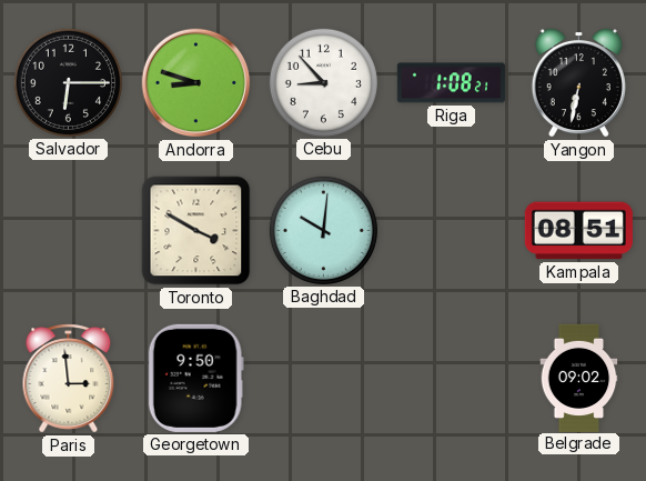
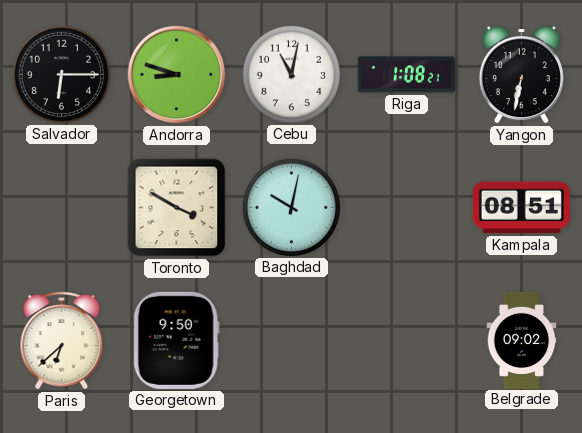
Cebu: 8:53 -> 11:02
Baghdad: 10:01 -> 10:02
Paris: 2:59 -> 6:38
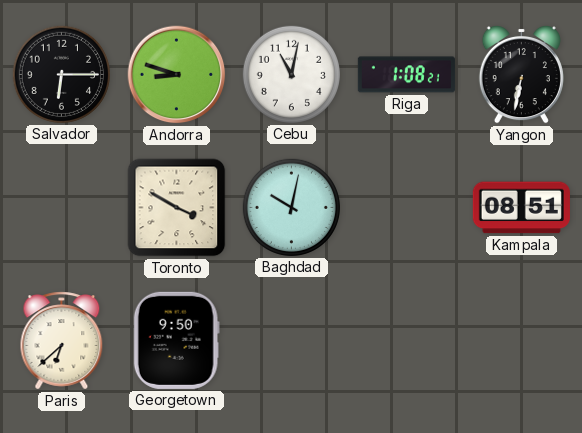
Belgrade: 09:02 -> none
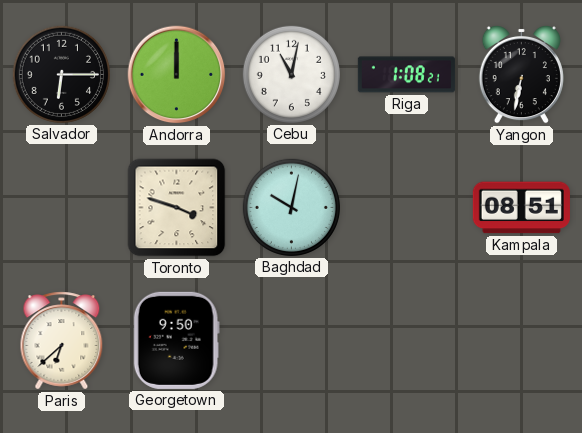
Andorra: 8:48 -> 12:00
Toronto: 3:50 -> 3:48
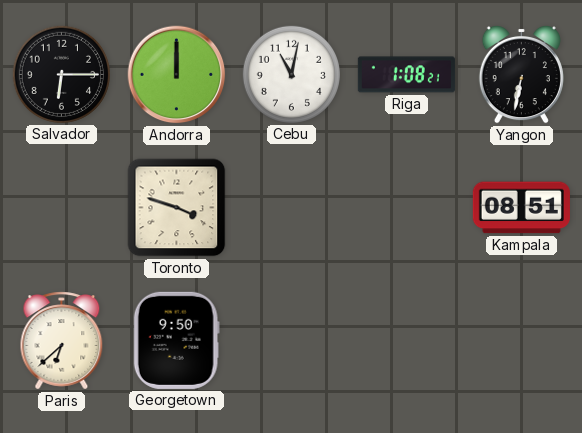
Baghdad: 10:02 -> none
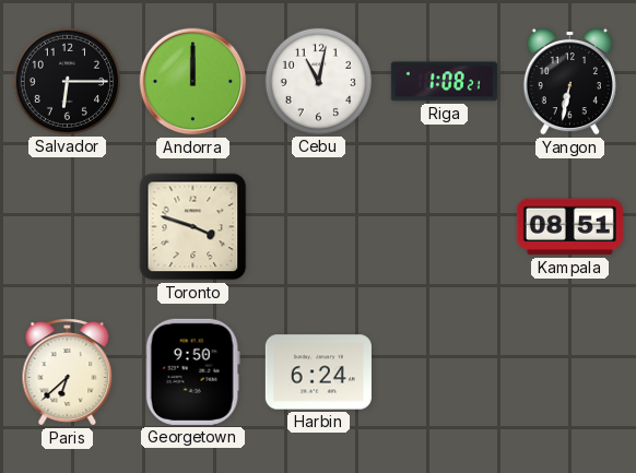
Harbin: none -> 6:24
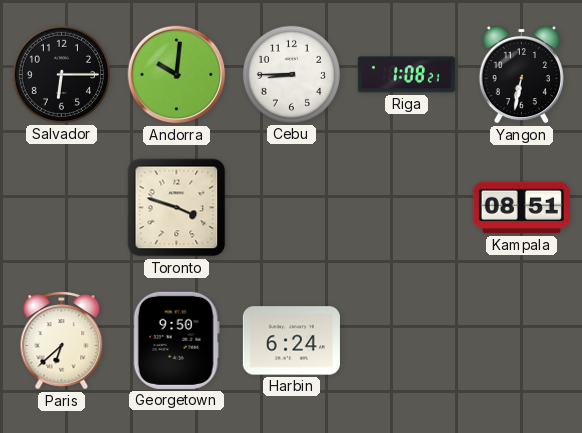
Andorra: 12:00 -> 10:01
Cebu: 11:02 -> 8:45
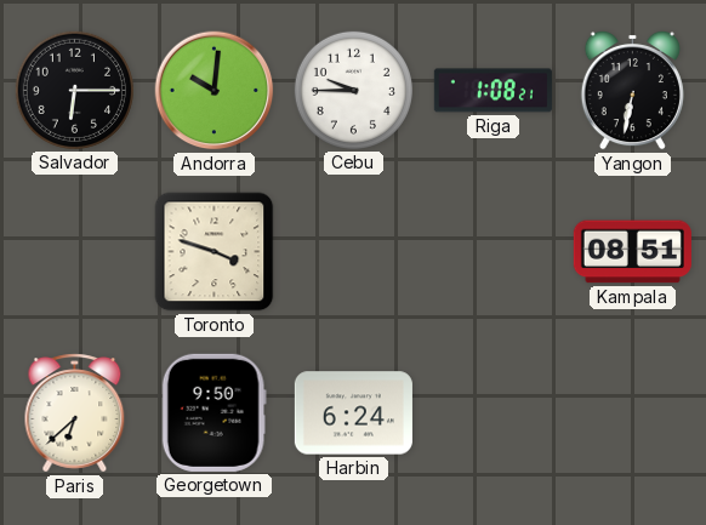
Cebu: 8:45 -> 9:45
